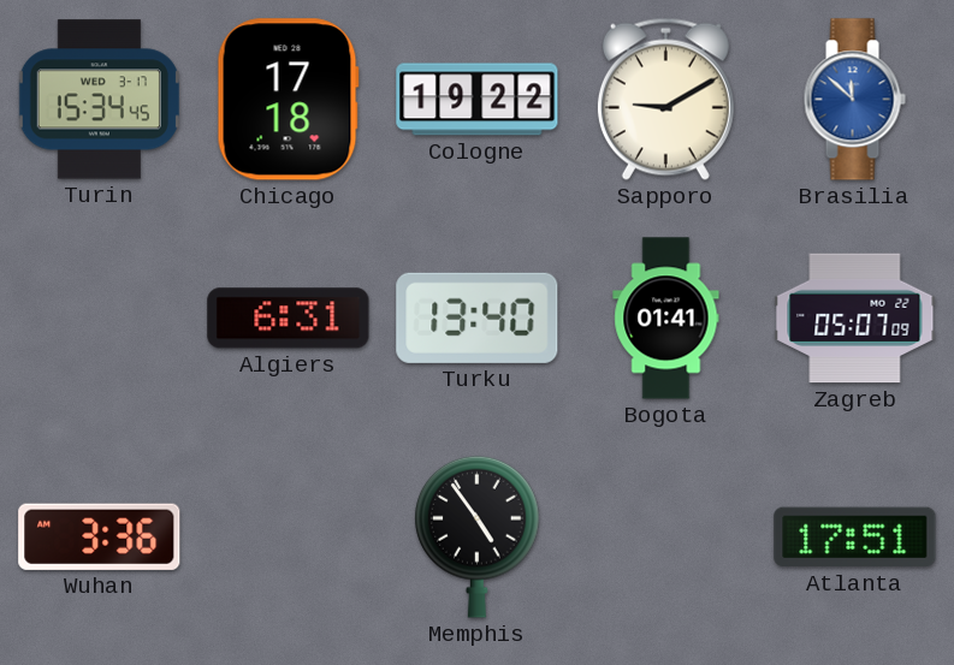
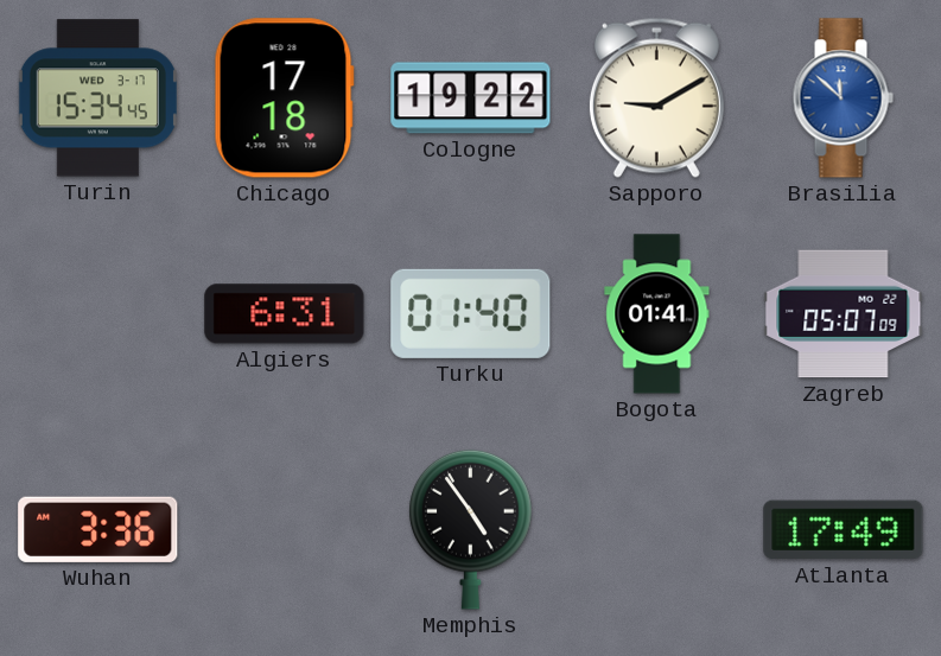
Turku: 13:40 -> 01:40
Atlanta: 17:51 -> 17:49
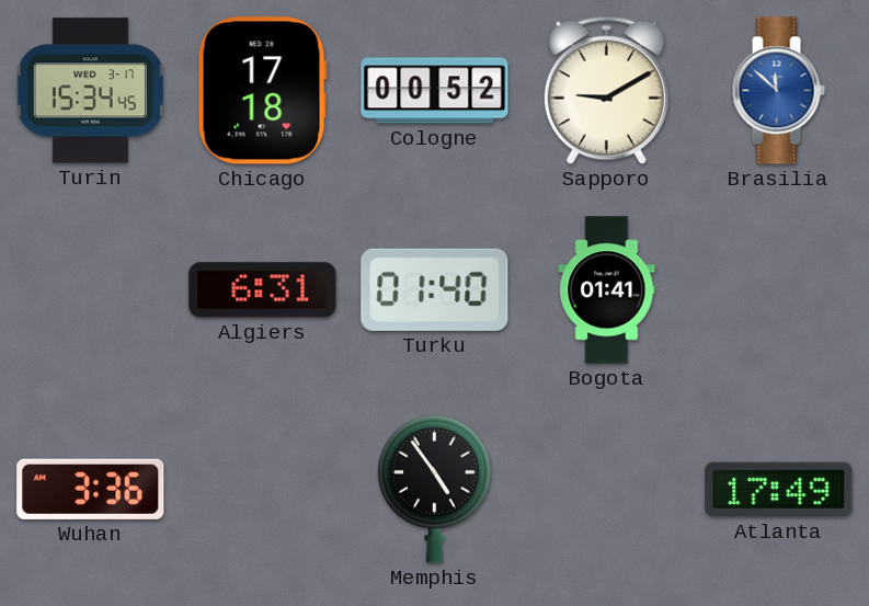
Cologne: 19:22 -> 00:52
Zagreb: 05:07 -> none
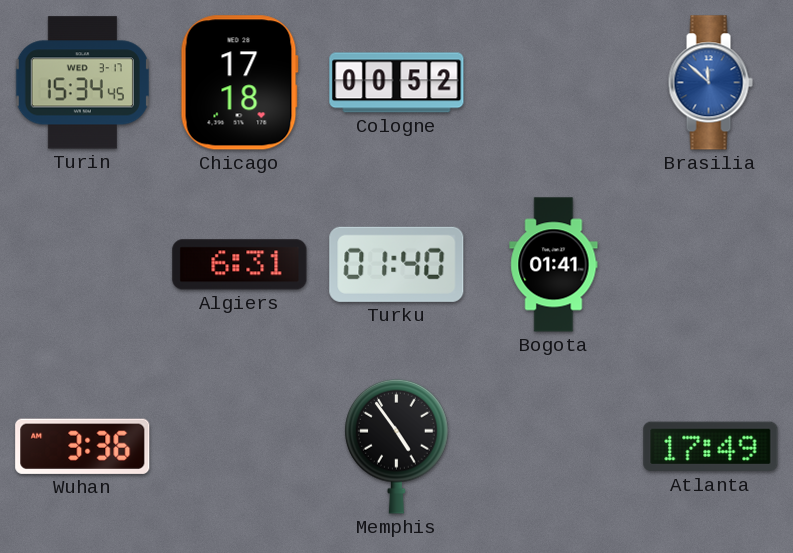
Sapporo: 9:10 -> none
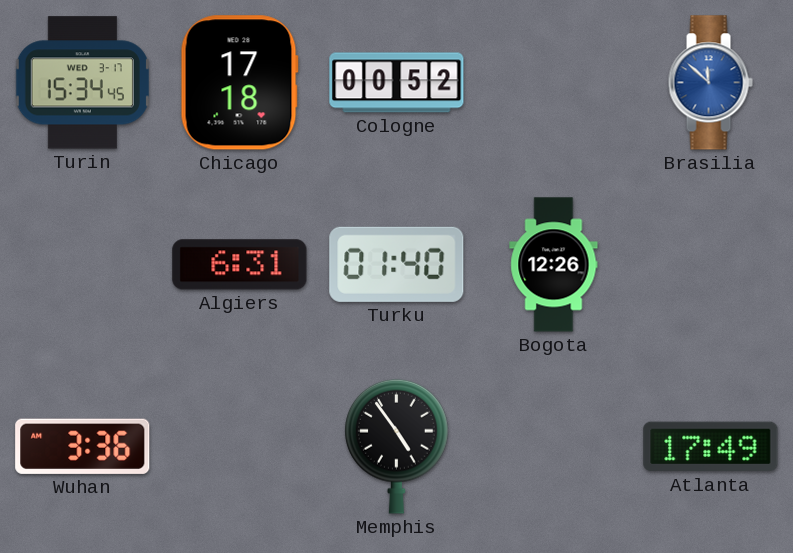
Bogota: 01:41 -> 12:26
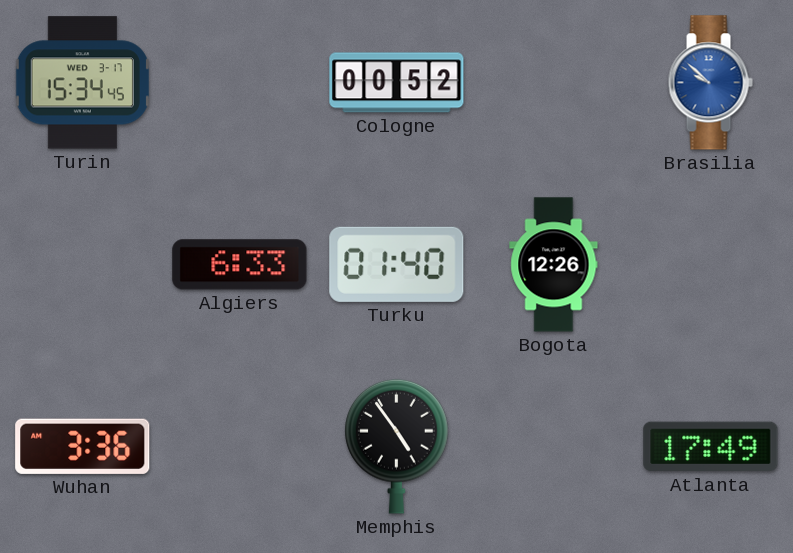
Chicago: 17:18 -> none
Brasilia: 11:52 -> 9:52
Algiers: 6:31 -> 6:33
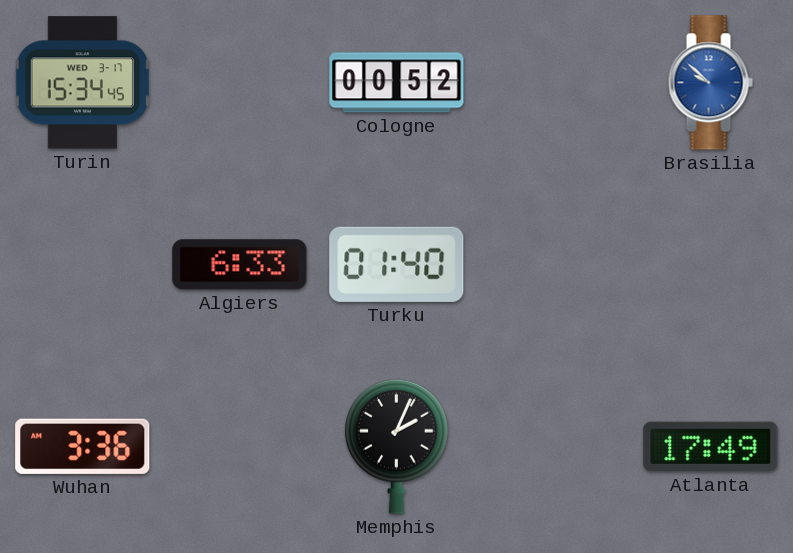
Bogota: 12:26 -> none
Memphis: 4:54 -> 2:04
